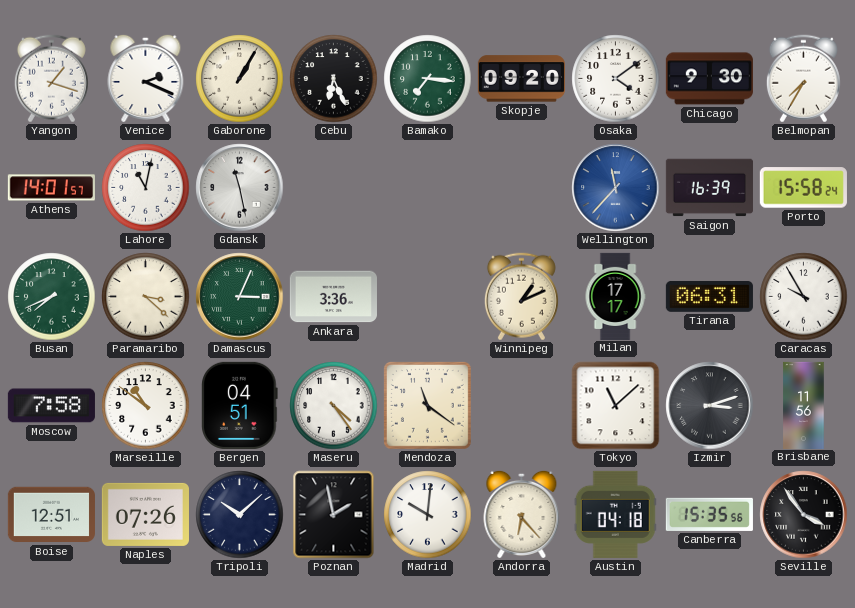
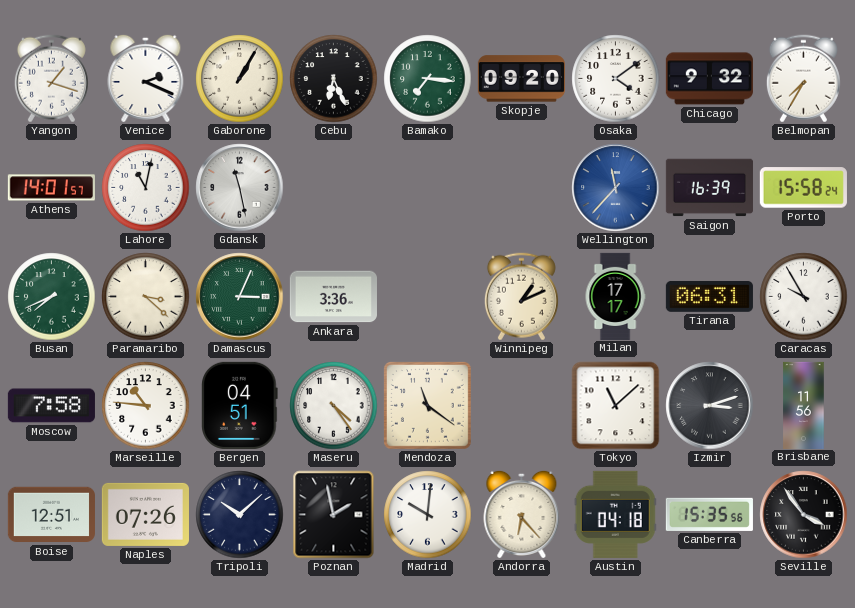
Chicago: 9:30 -> 9:32
Marseille: 10:51 -> 10:46
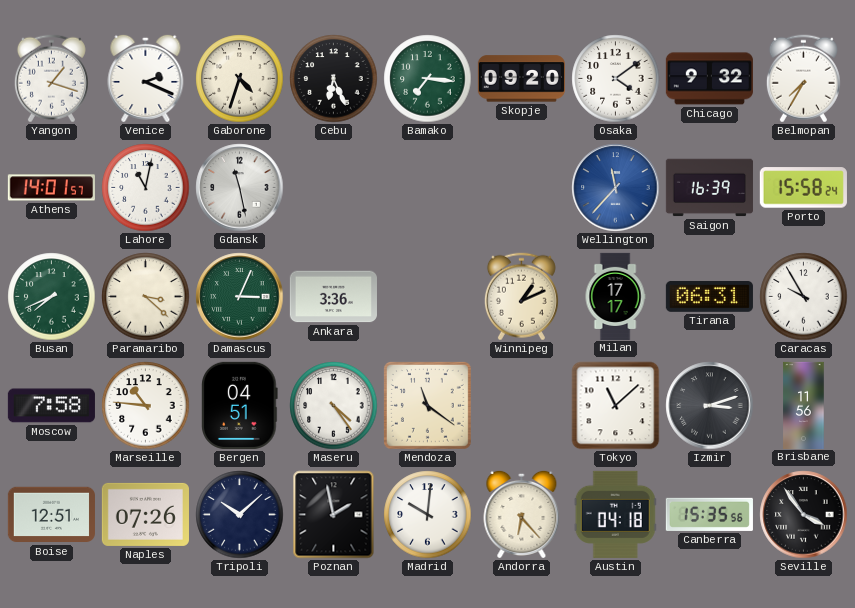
Gaborone: 1:05 -> 4:33
